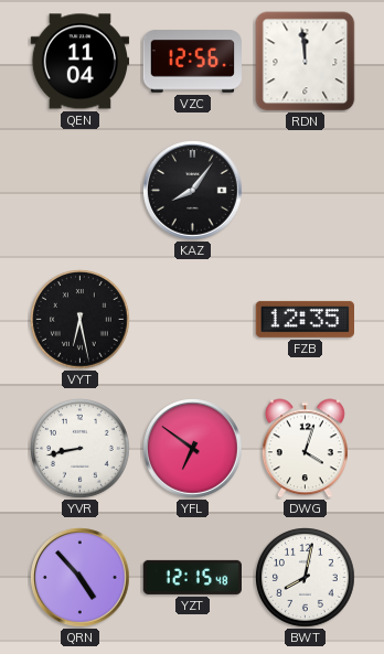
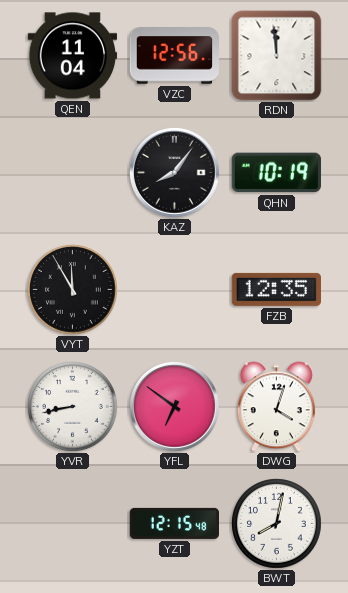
QHN: none -> 10:19
VYT: 6:28 -> 11:55
QRN: 4:53 -> none
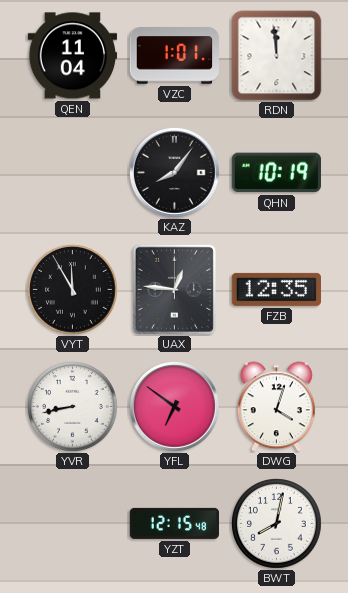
VZC: 12:56 -> 1:01
UAX: none -> 12:46
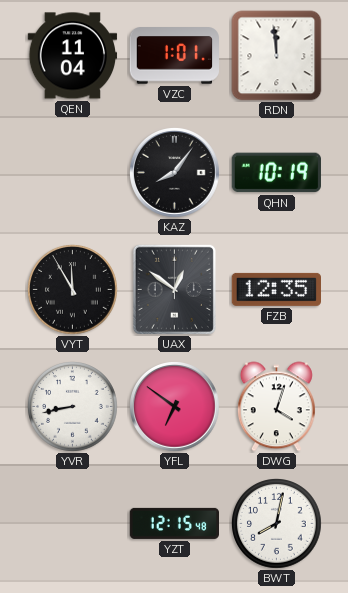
UAX: 12:46 -> 12:51
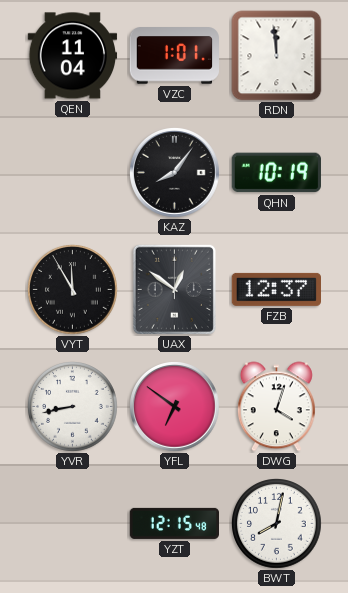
FZB: 12:35 -> 12:37
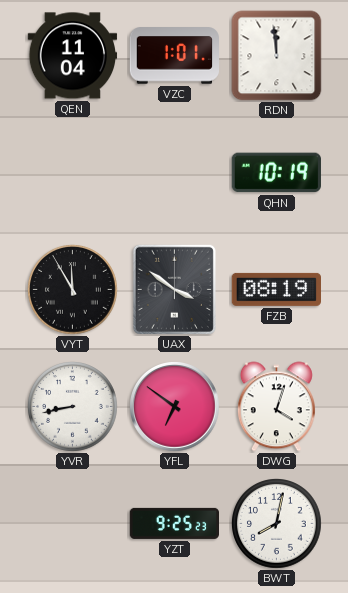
KAZ: 8:06 -> none
UAX: 12:51 -> 3:51
FZB: 12:37 -> 08:19
YZT: 12:15 -> 9:25
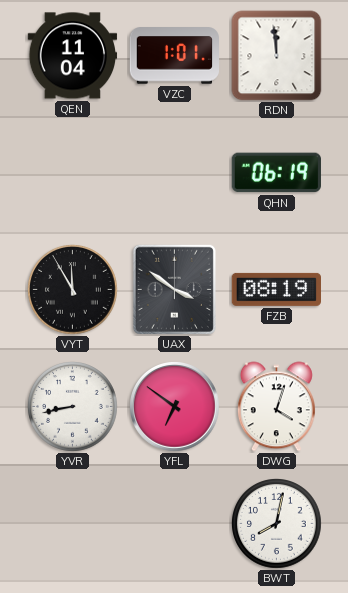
QHN: 10:19 -> 06:19
YZT: 9:25 -> none
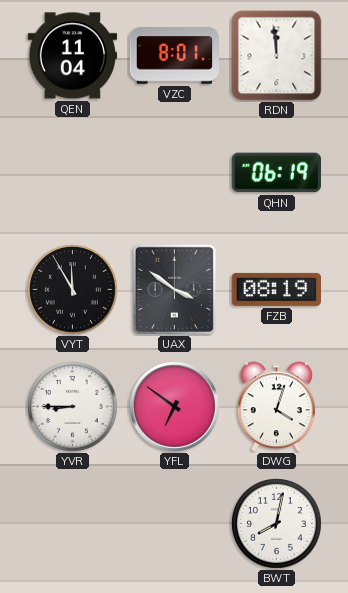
VZC: 1:01 -> 8:01
YVR: 8:43 -> 8:45
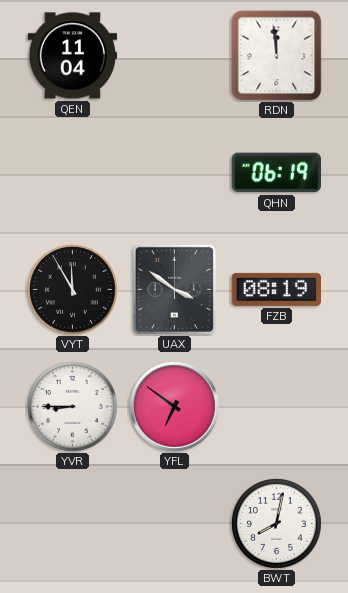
VZC: 8:01 -> none
DWG: 4:03 -> none
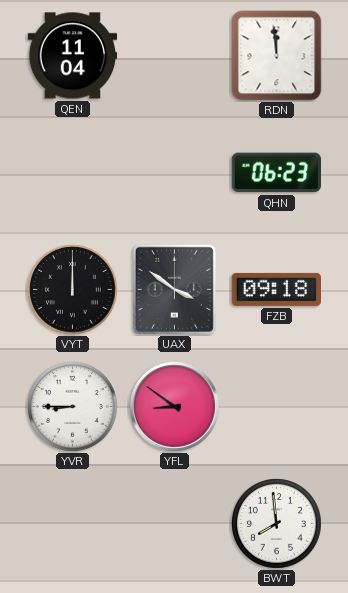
QHN: 06:19 -> 06:23
VYT: 11:55 -> 12:00
FZB: 08:19 -> 09:18
YFL: 6:51 -> 8:51
BWT: 8:02 -> 7:59
